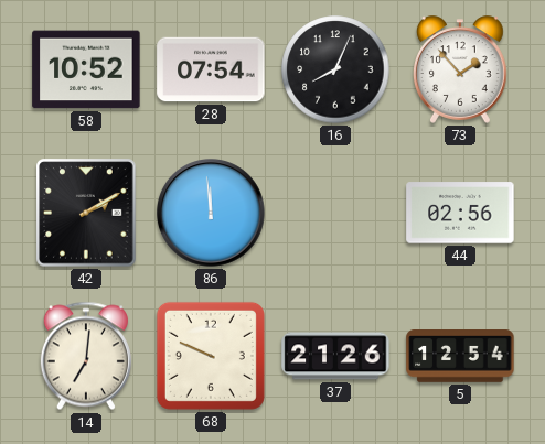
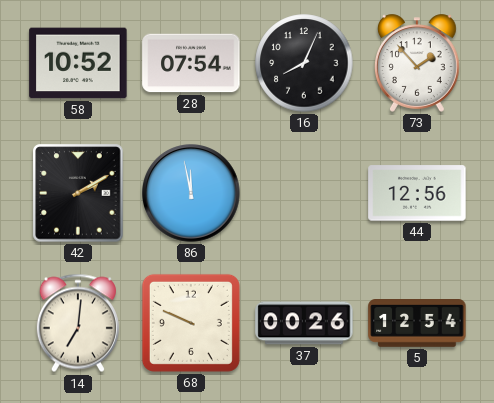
86: 11:59 -> 11:58
44: 02:56 -> 12:56
37: 21:26 -> 00:26
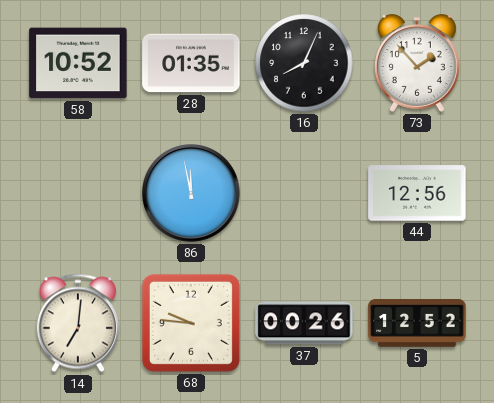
28: 07:54 -> 01:35
42: 2:10 -> none
68: 9:49 -> 9:46
5: 12:54 -> 12:52
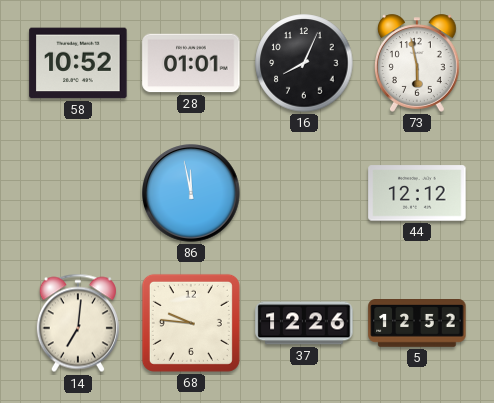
28: 01:35 -> 01:01
73: 1:53 -> 5:58
44: 12:56 -> 12:12
37: 00:26 -> 12:26
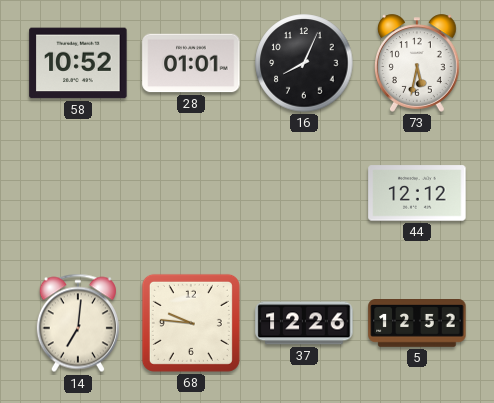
73: 5:58 -> 5:32
86: 11:58 -> none
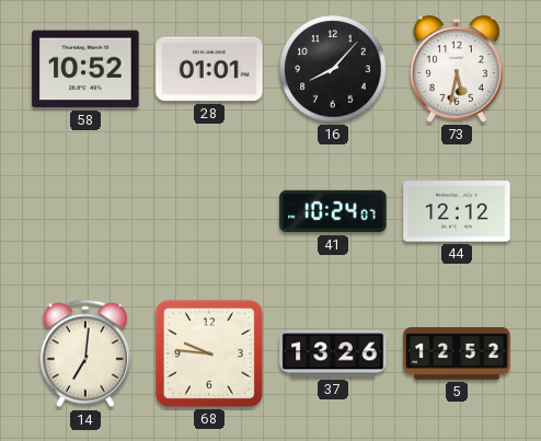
16: 8:04 -> 8:07
41: none -> 10:24
37: 12:26 -> 13:26
